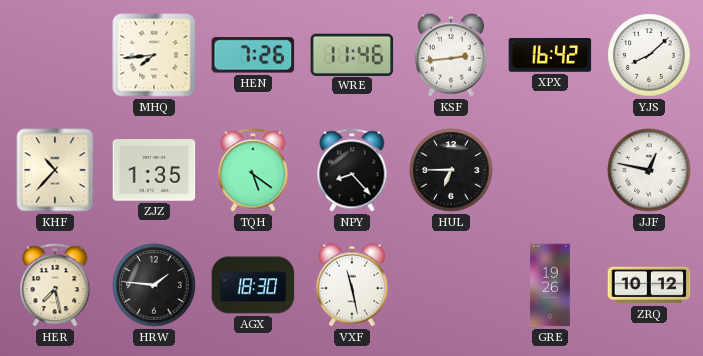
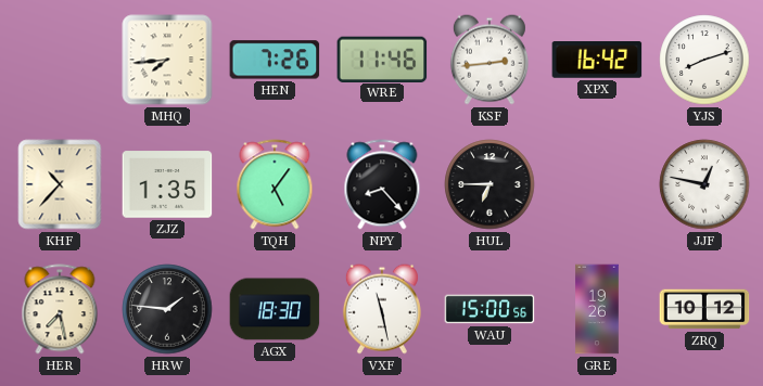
YJS: 8:08 -> 8:12
TQH: 5:21 -> 5:06
WAU: none -> 15:00
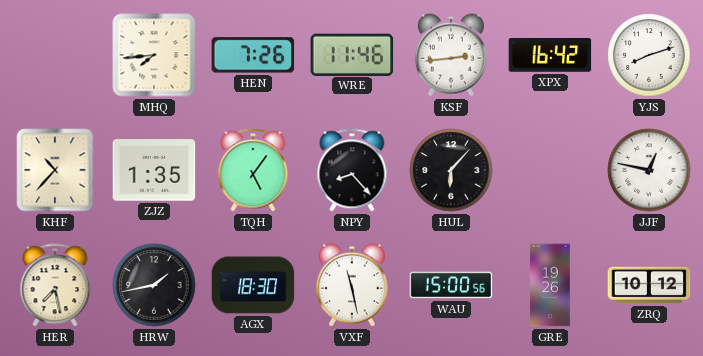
HUL: 6:45 -> 6:07
HRW: 1:46 -> 1:43
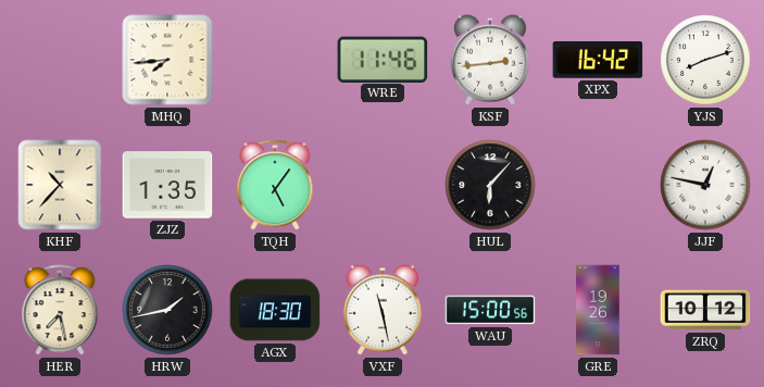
HEN: 7:26 -> none
NPY: 8:23 -> none
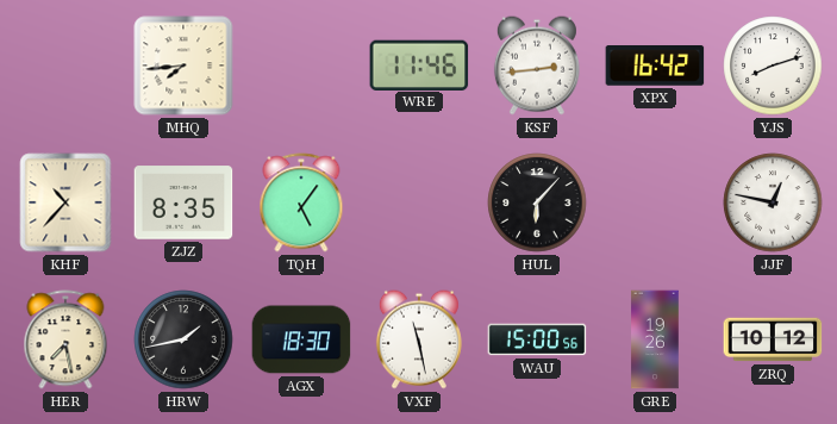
ZJZ: 1:35 -> 8:35
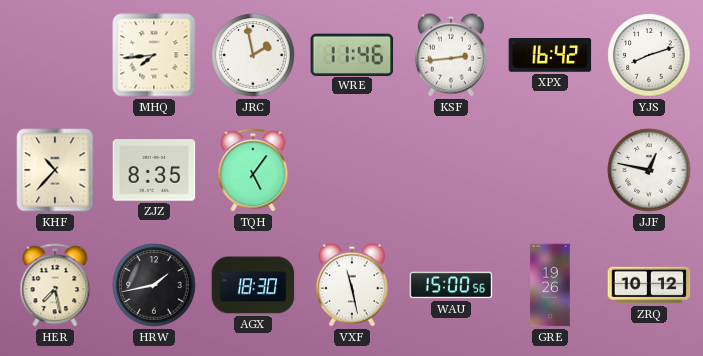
JRC: none -> 1:58
HUL: 6:07 -> none
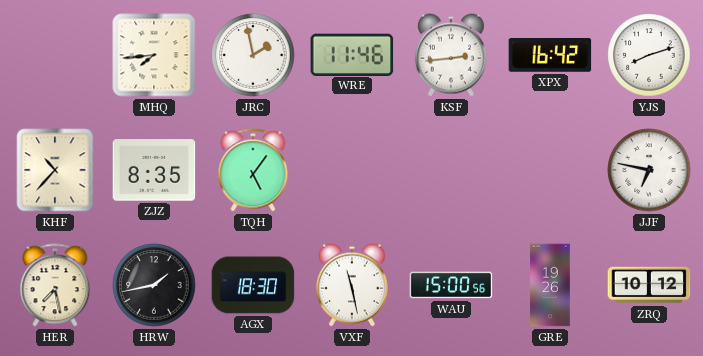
JJF: 12:47 -> 6:47
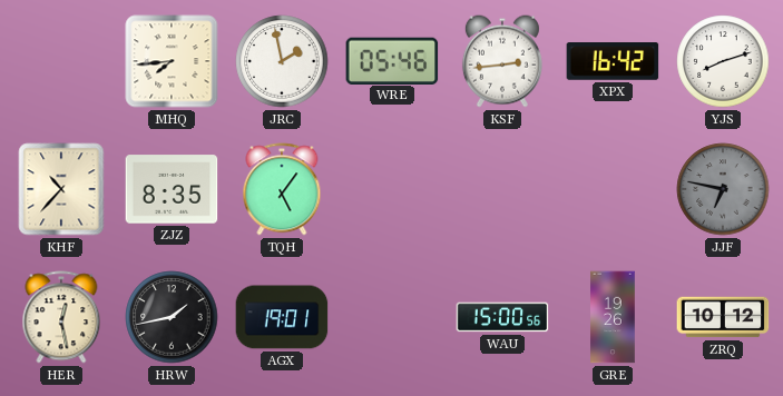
WRE: 11:46 -> 05:46
JJF dial: white -> grey
HER: 7:28 -> 12:28
AGX: 18:30 -> 19:01
VXF: 11:28 -> none
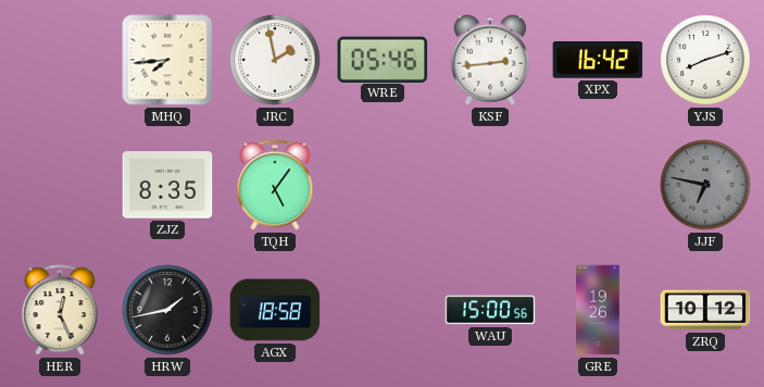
KHF: 10:37 -> none
HER: 12:28 -> 12:26
AGX: 19:01 -> 18:58
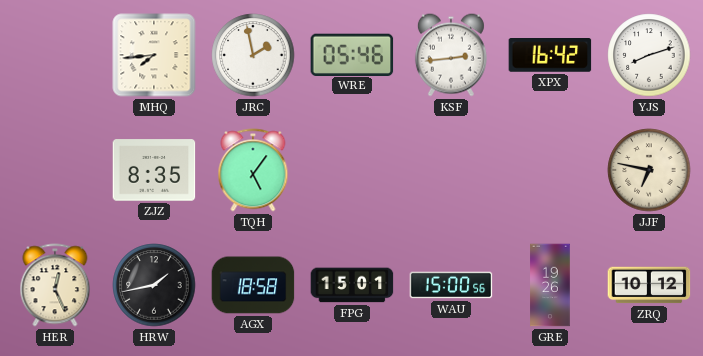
JJF dial: grey -> cream
FPG: none -> 15:01
